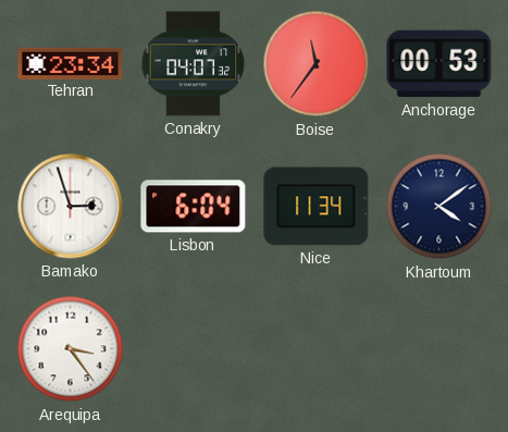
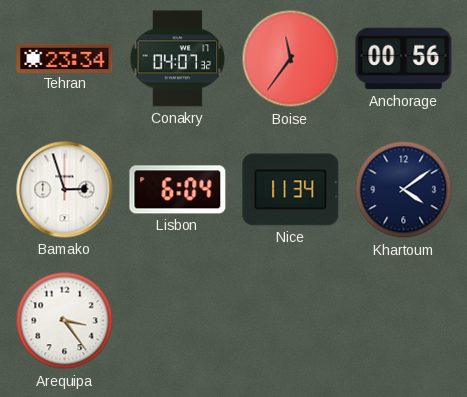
Anchorage: 00:53 -> 00:56
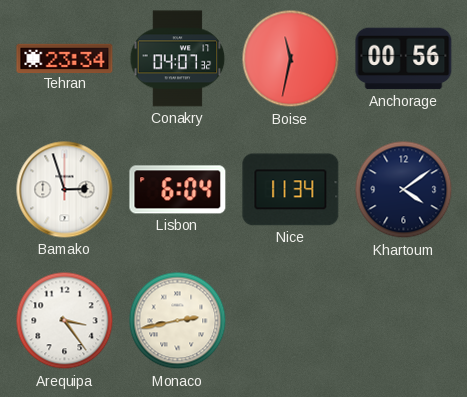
Boise: 11:36 -> 11:32
Monaco: none -> 2:43
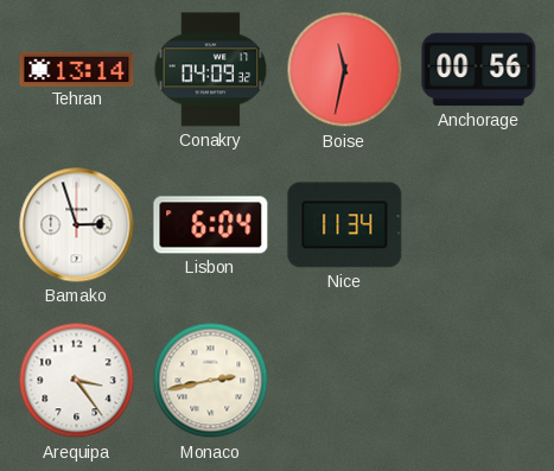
Tehran: 23:34 -> 13:14
Conakry: 04:07 -> 04:09
Khartoum: 4:09 -> none
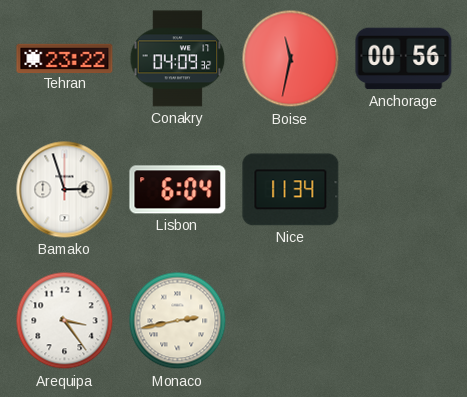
Tehran: 13:14 -> 23:22
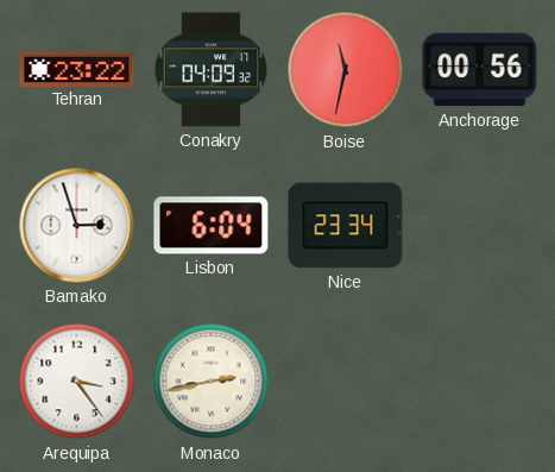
Nice: 11:34 -> 23:34
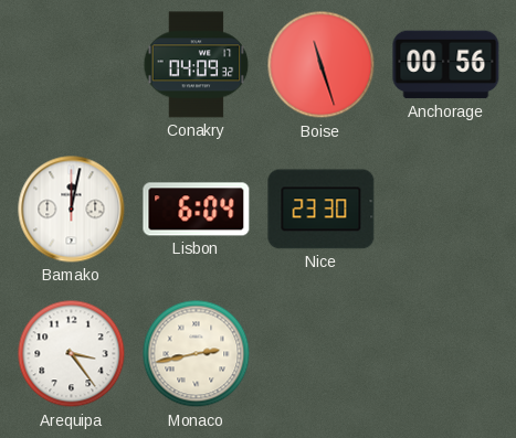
Tehran: 23:22 -> none
Boise: 11:32 -> 11:27
Bamako: 2:57 -> 12:02
Nice: 23:34 -> 23:30
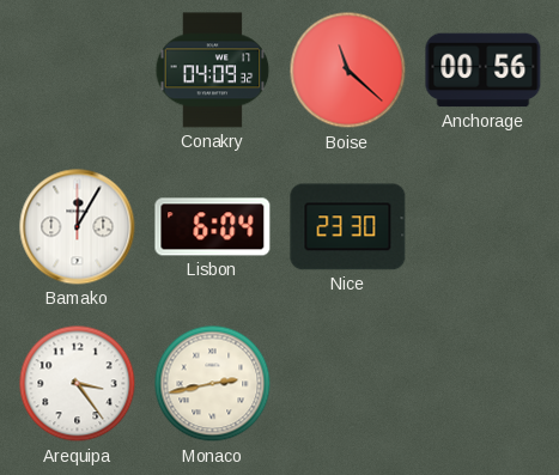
Boise: 11:27 -> 11:22
Bamako: 12:02 -> 12:05
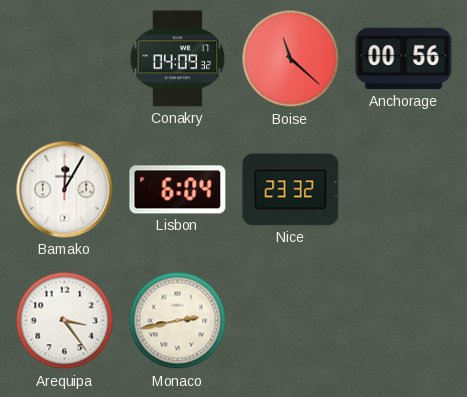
Nice: 23:30 -> 23:32
